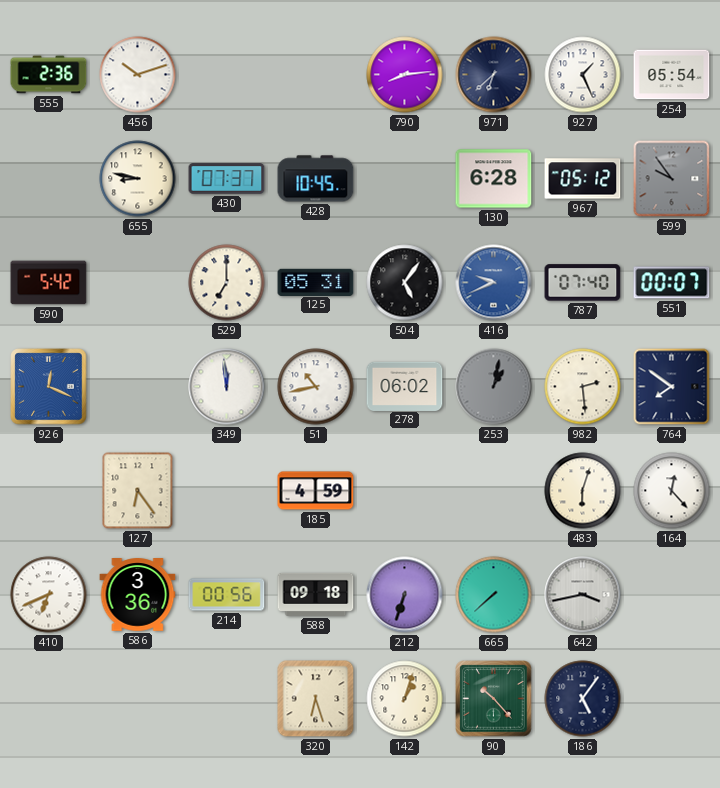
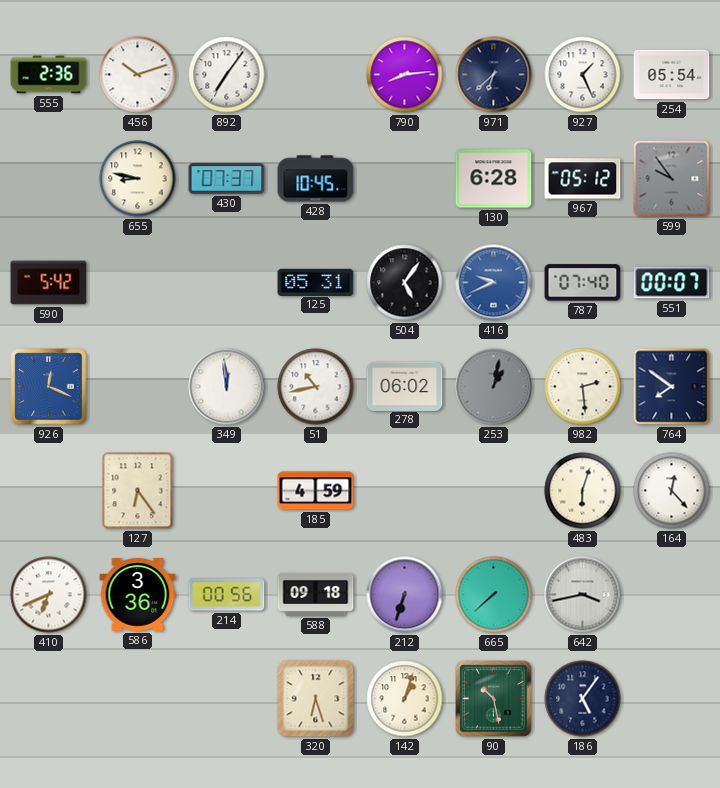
892: none -> 7:06
529: 7:00 -> none
90: 10:23 -> 10:28
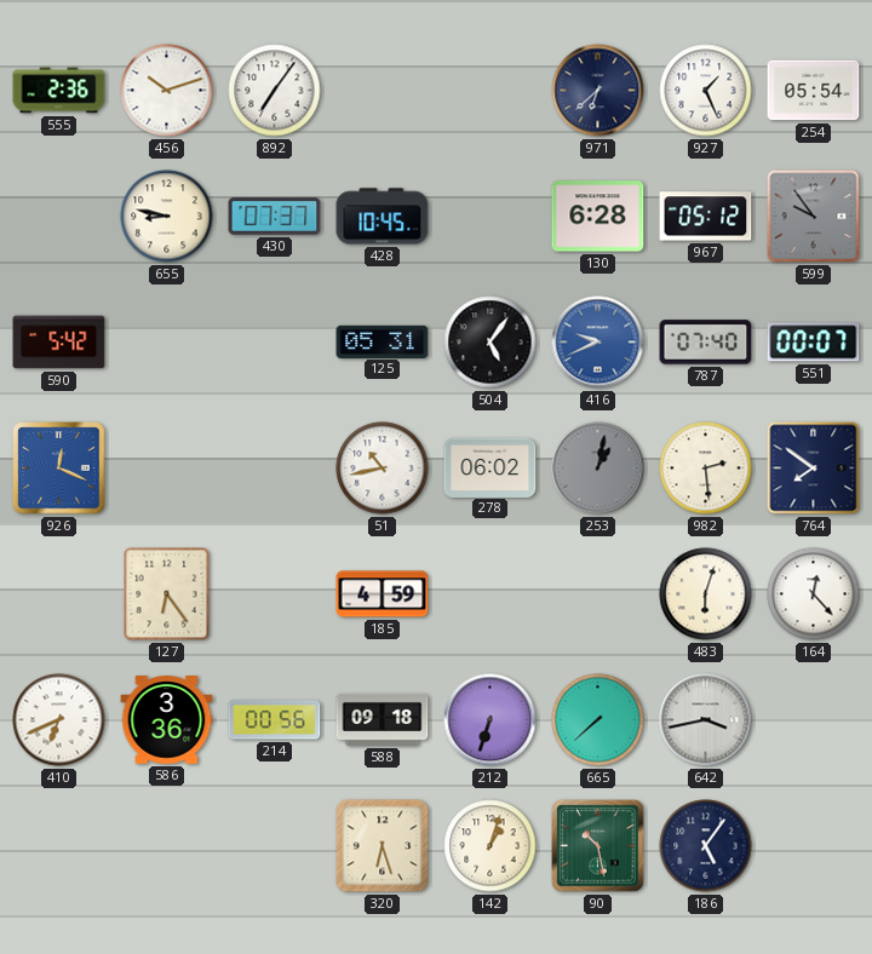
790: 8:14 -> none
349: 11:59 -> none
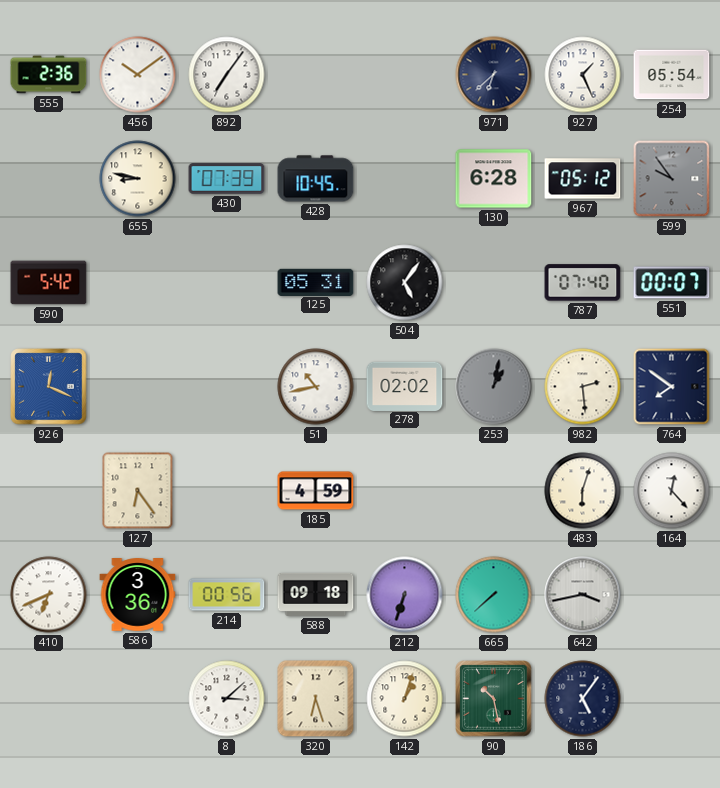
456: 10:12 -> 10:09
430: 07:37 -> 07:39
416: 9:41 -> none
278: 06:02 -> 02:02
8: none -> 3:08
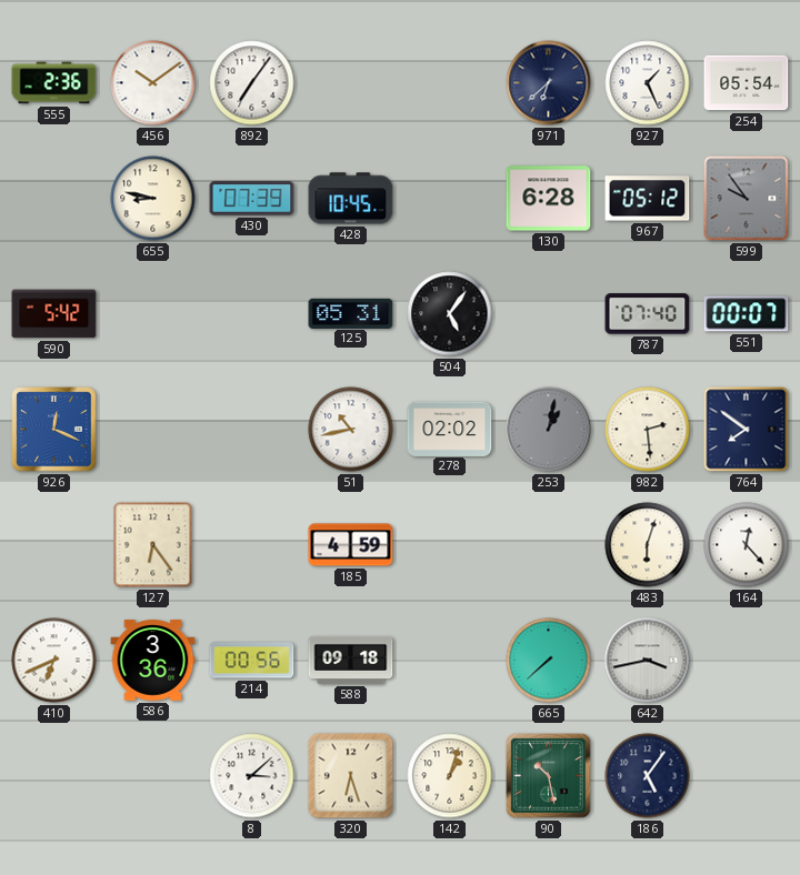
212: 6:33 -> none
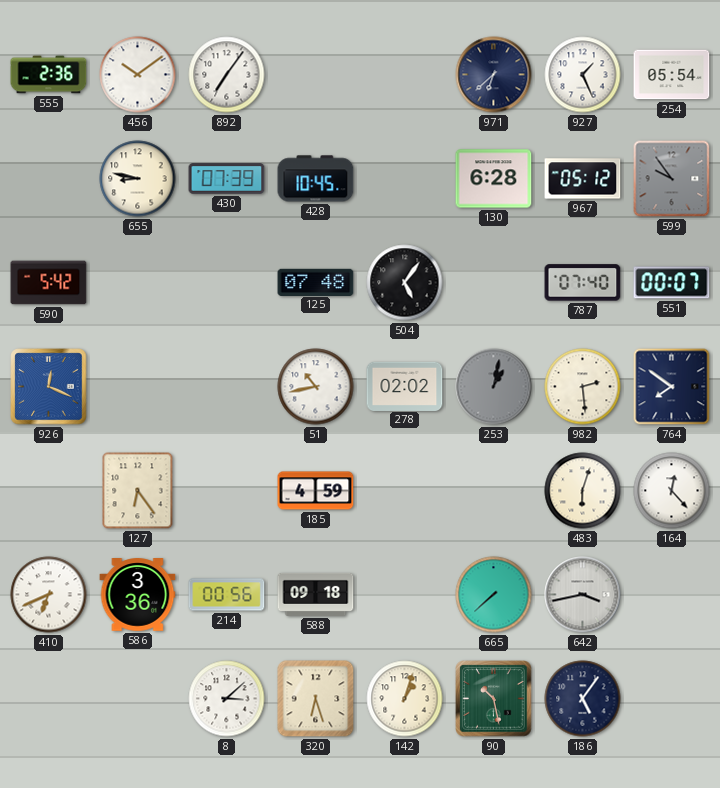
125: 05:31 -> 07:48
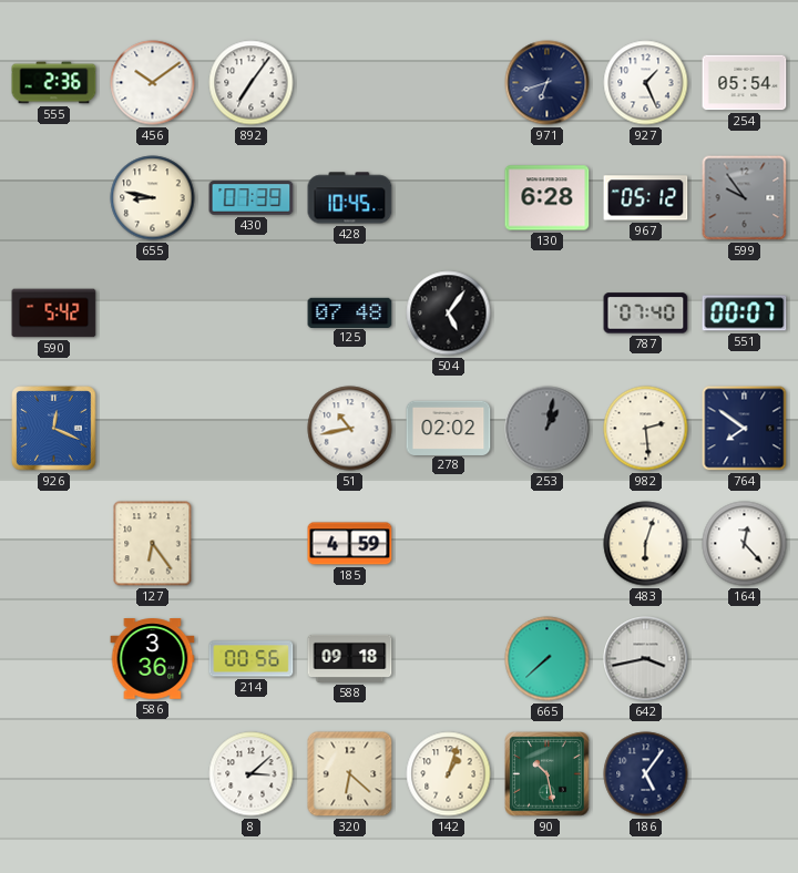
971: 6:38 -> 6:42
410: 6:41 -> none
320: 6:27 -> 6:22
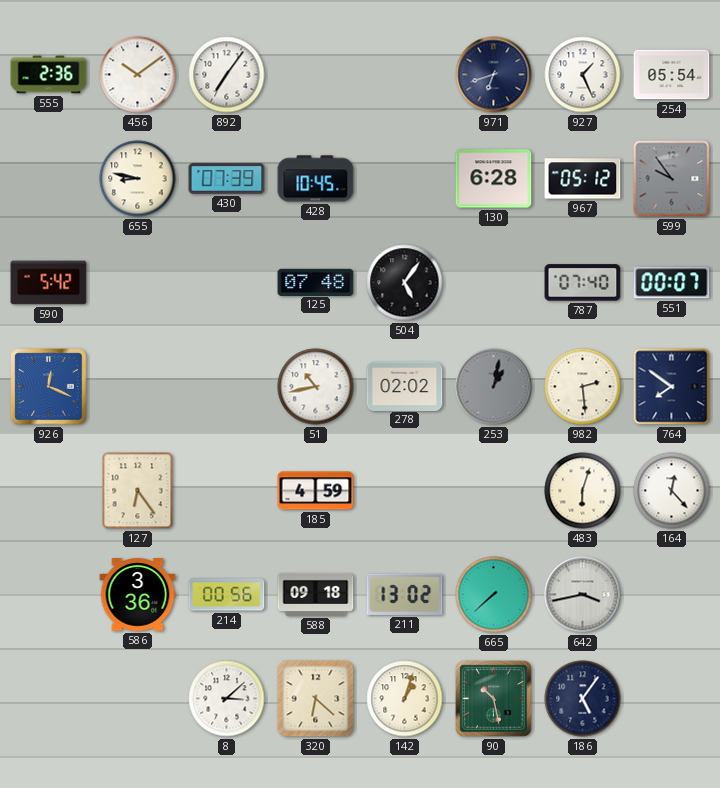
211: none -> 13:02
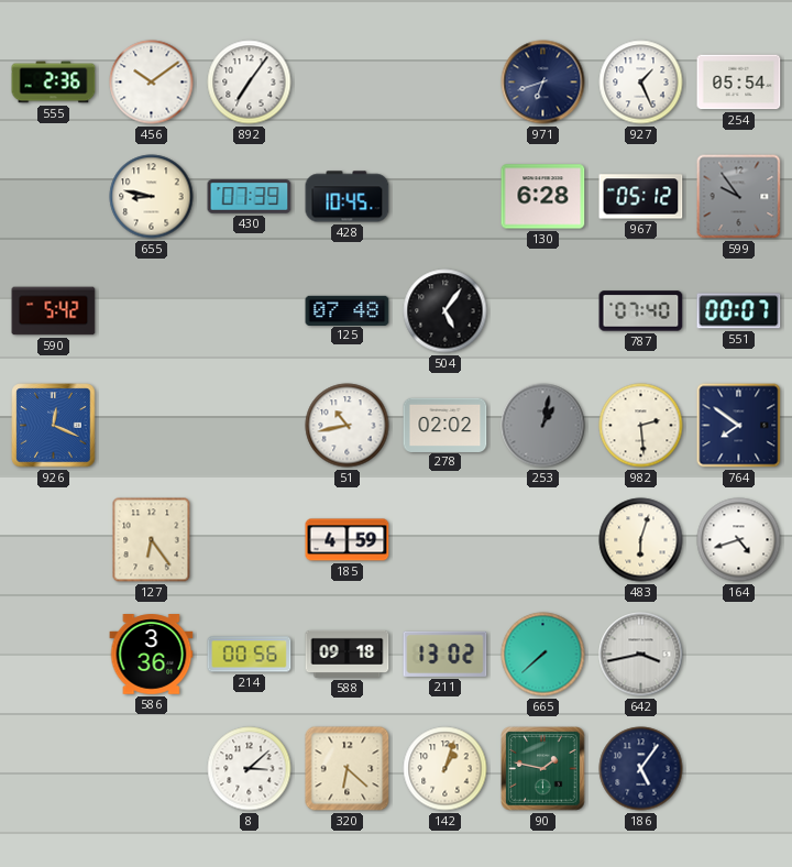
164: 12:23 -> 4:42
90: 10:28 -> 1:47
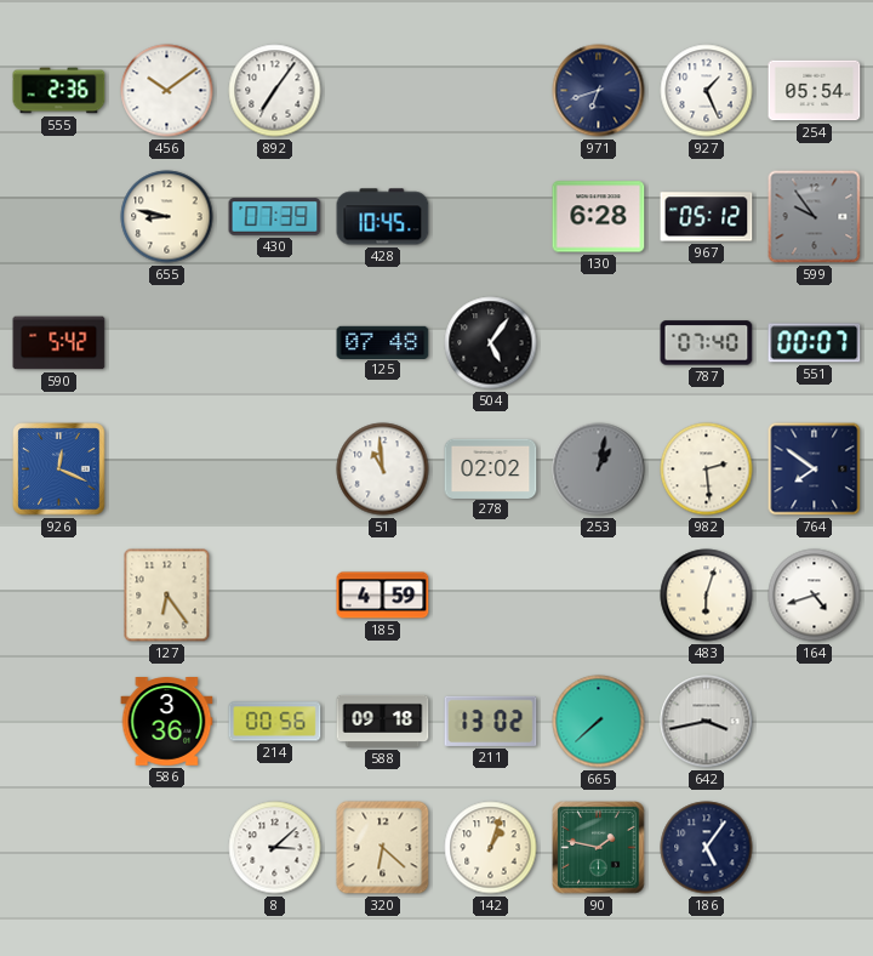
51: 10:43 -> 10:59
